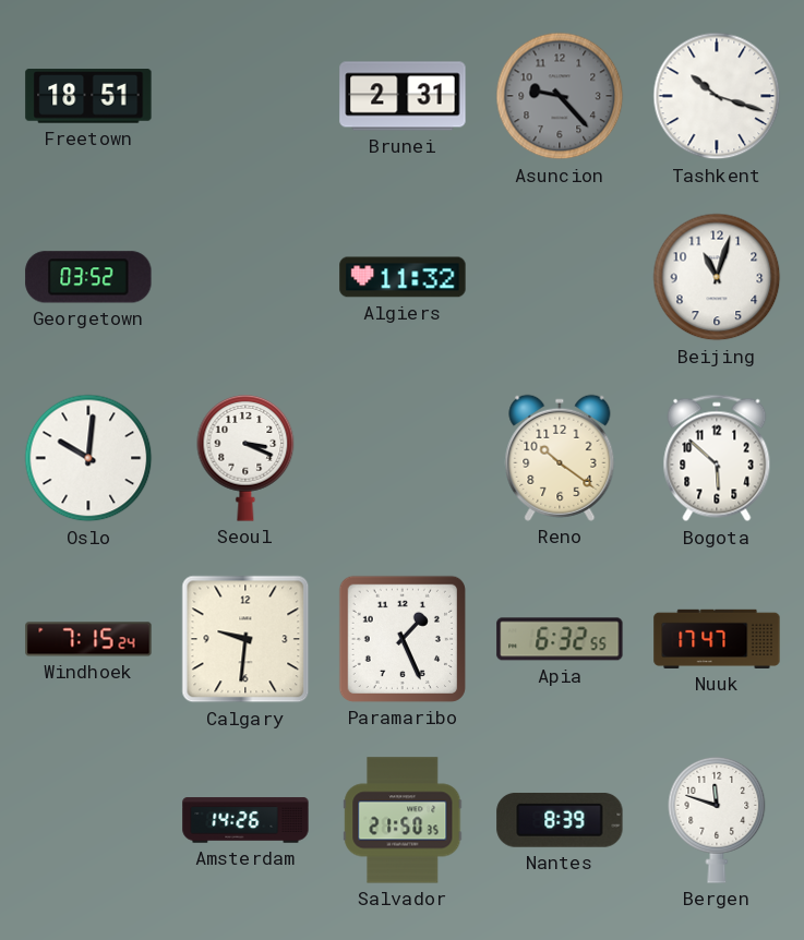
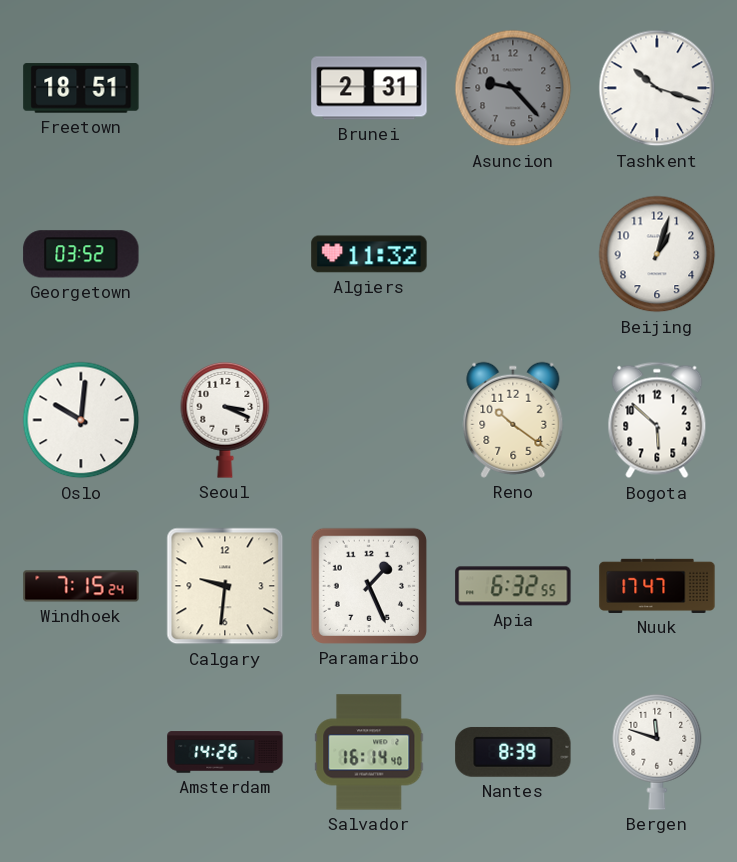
Beijing: 11:03 -> 1:03
Salvador: 21:50 -> 16:14
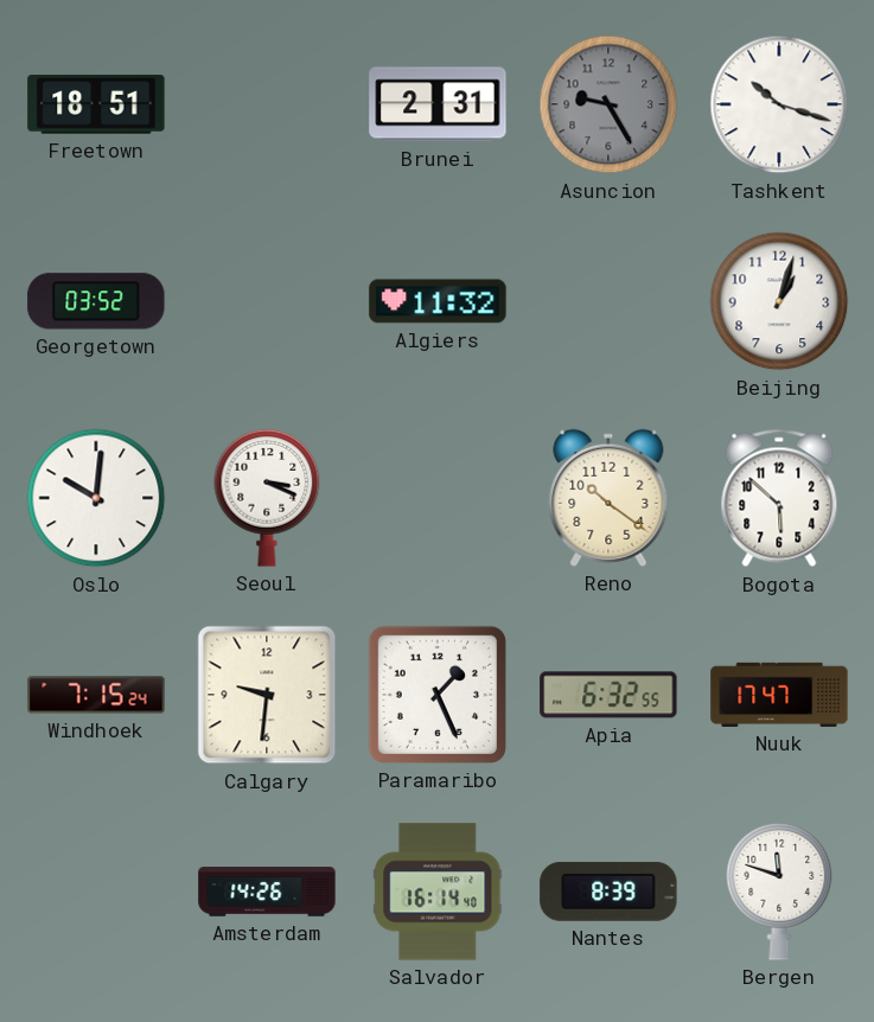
Asuncion: 9:23 -> 9:25
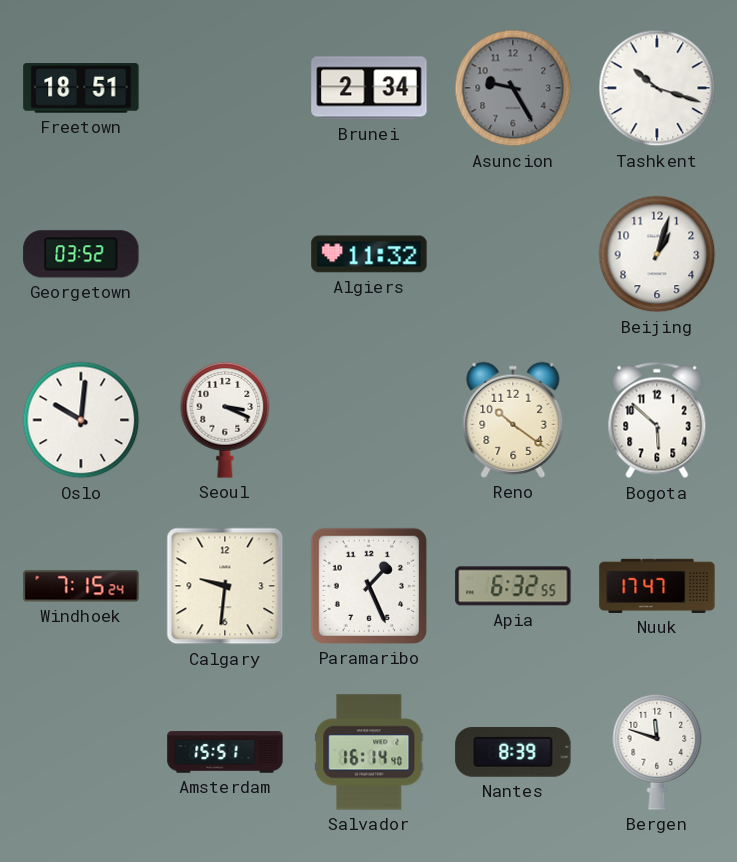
Brunei: 2:31 -> 2:34
Amsterdam: 14:26 -> 15:51
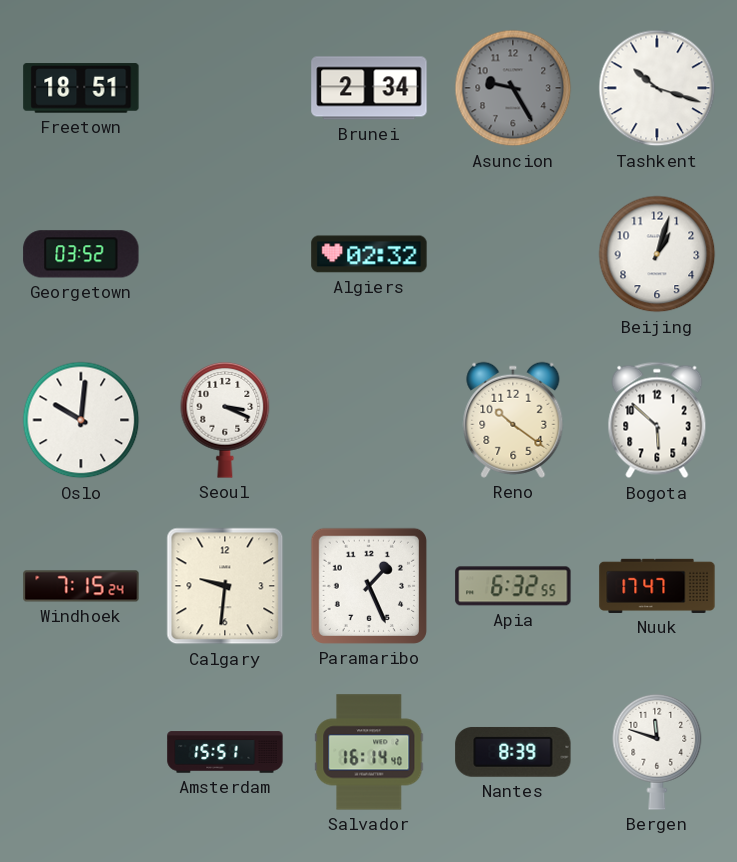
Algiers: 11:32 -> 02:32
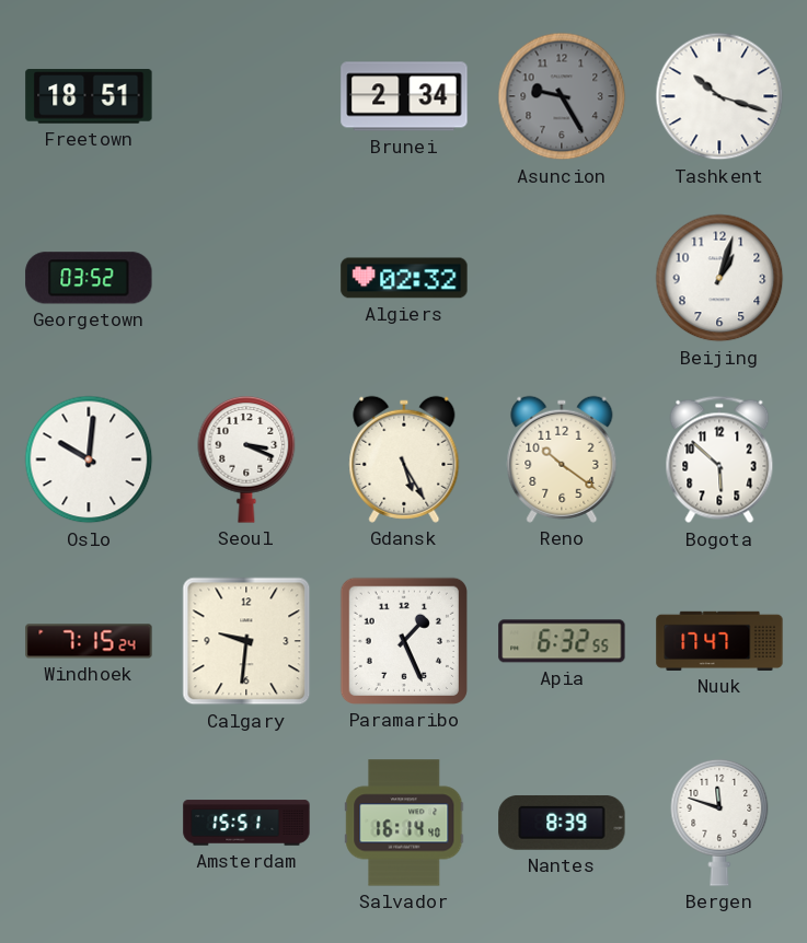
Gdansk: none -> 5:25
